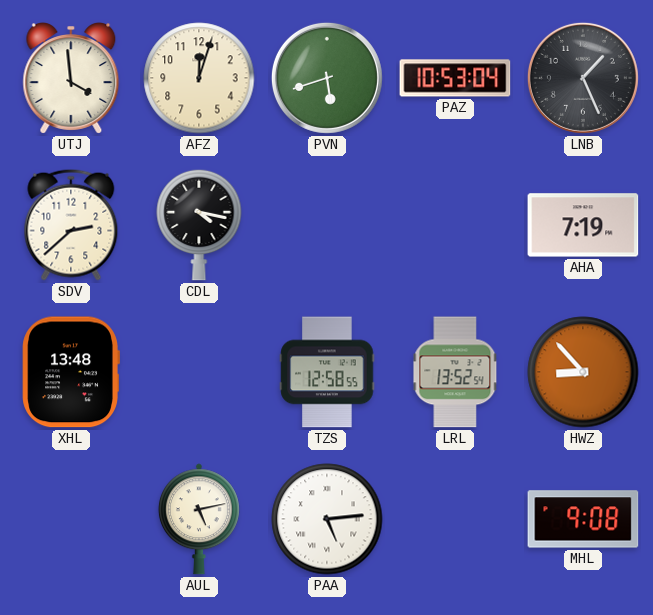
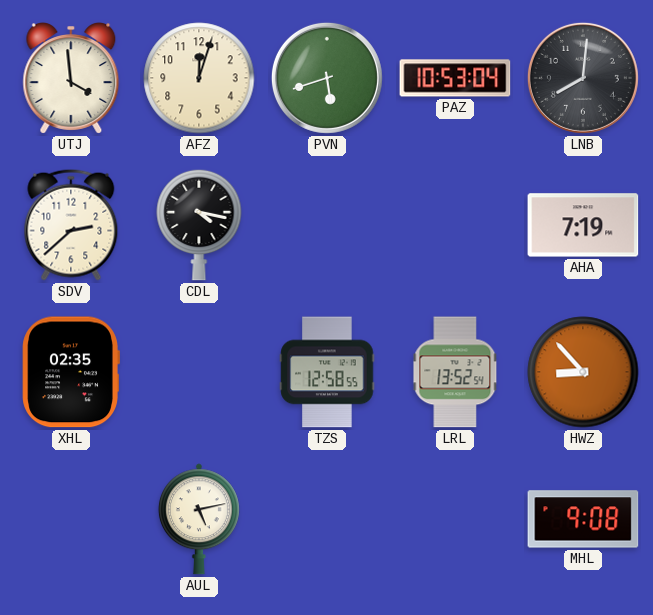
LNB: 1:26 -> 8:01
XHL: 13:48 -> 02:35
PAA: 5:14 -> none
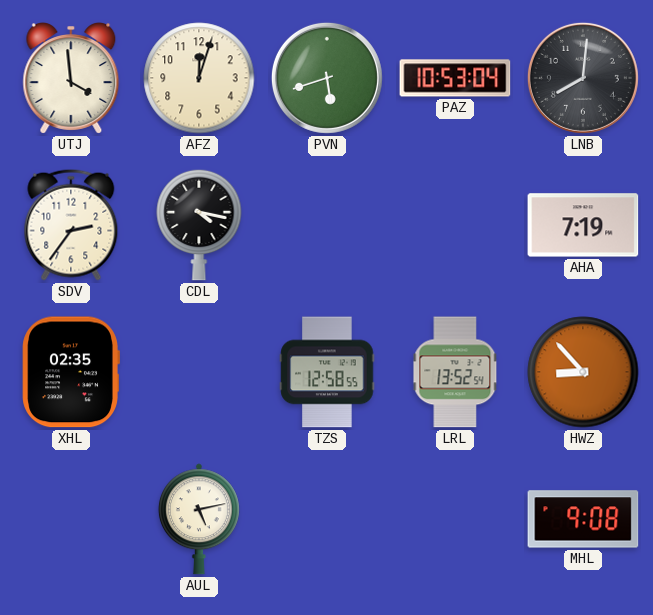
SDV: 2:38 -> 2:36
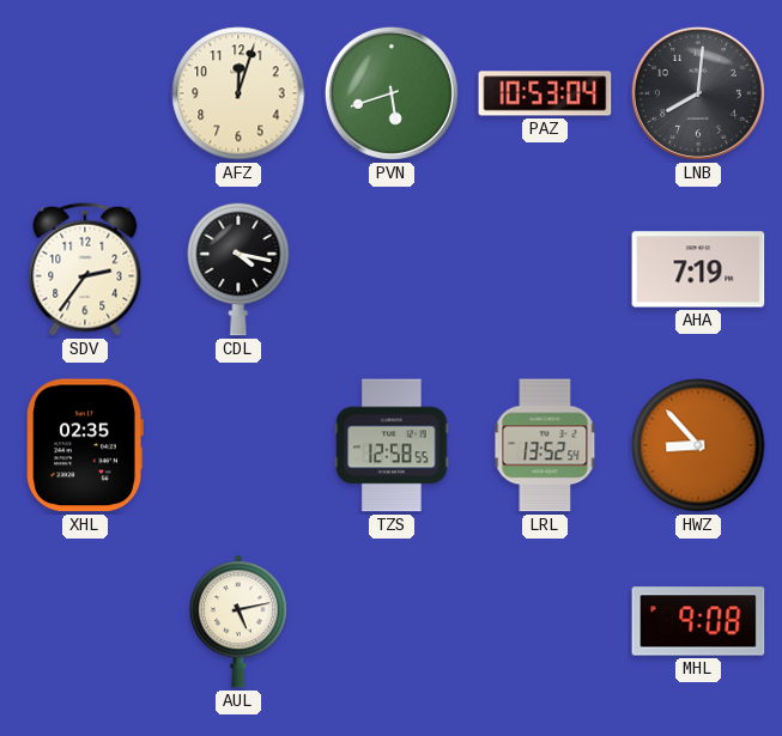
UTJ: 3:59 -> none
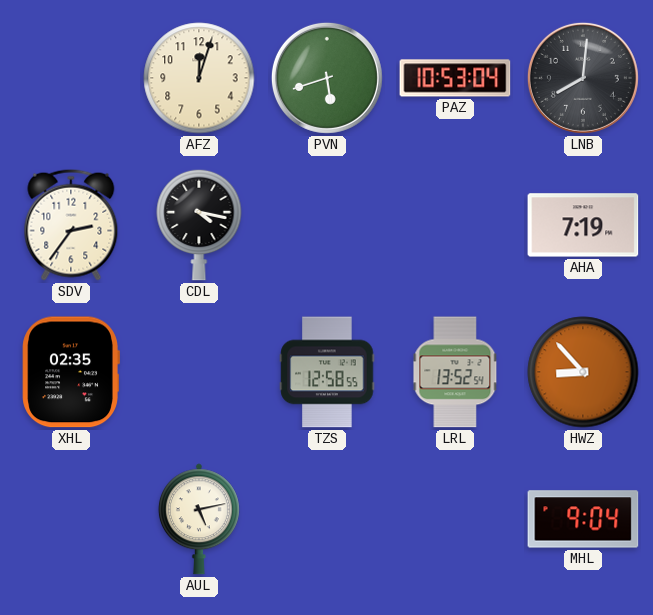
MHL: 9:08 -> 9:04
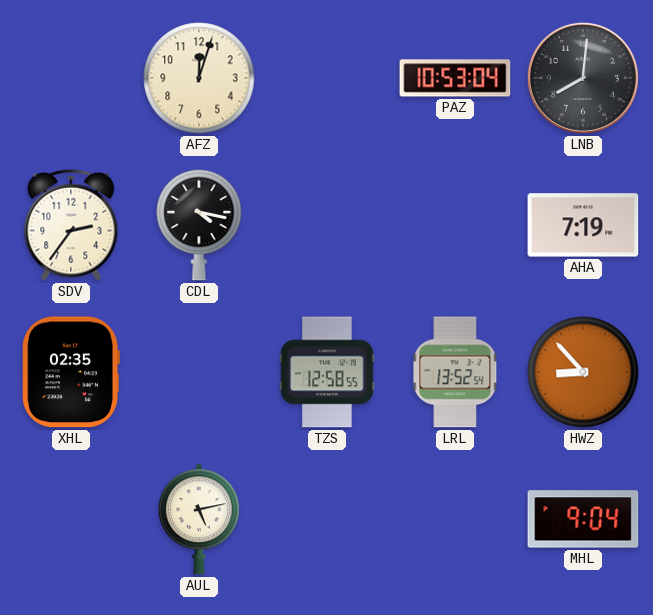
PVN: 5:42 -> none
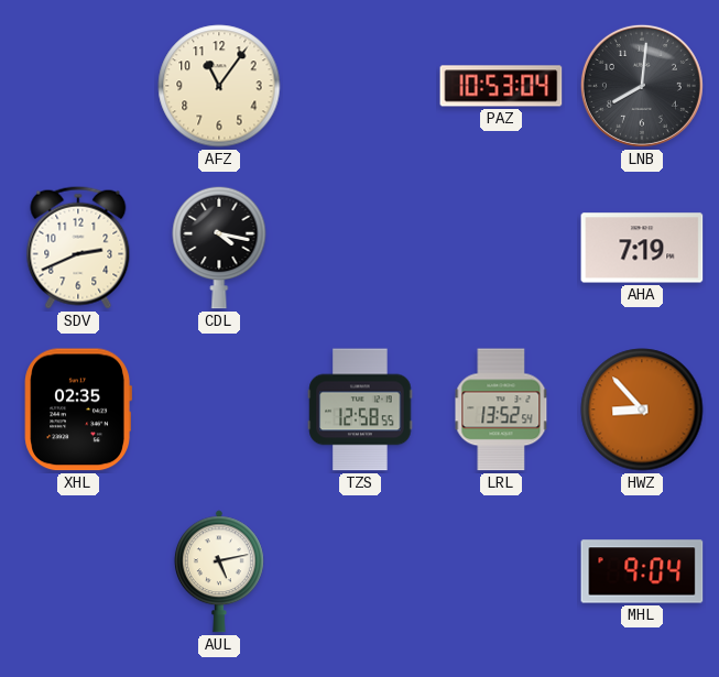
AFZ: 12:03 -> 11:06
SDV: 2:36 -> 2:41
